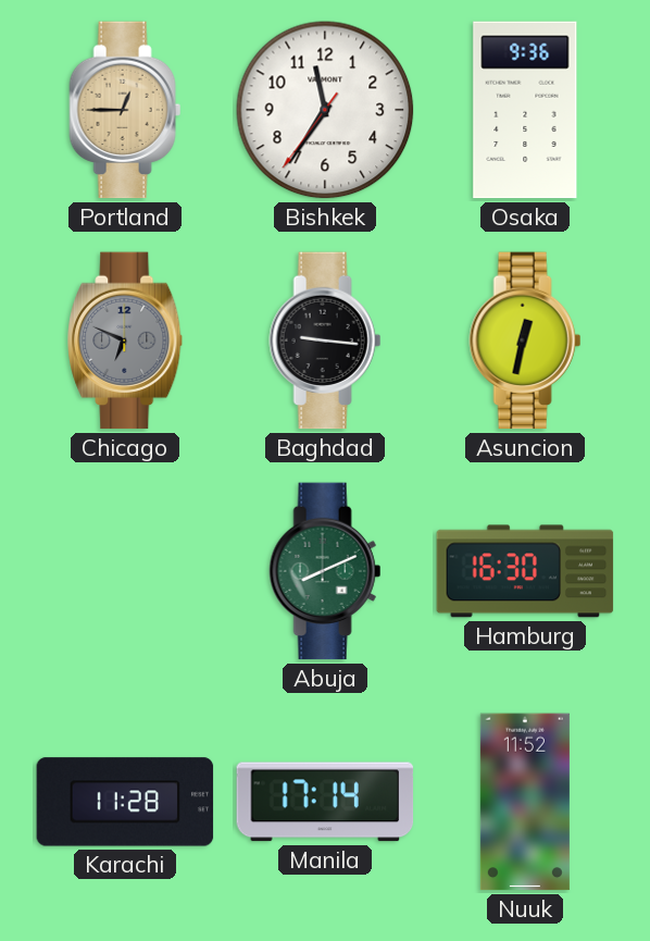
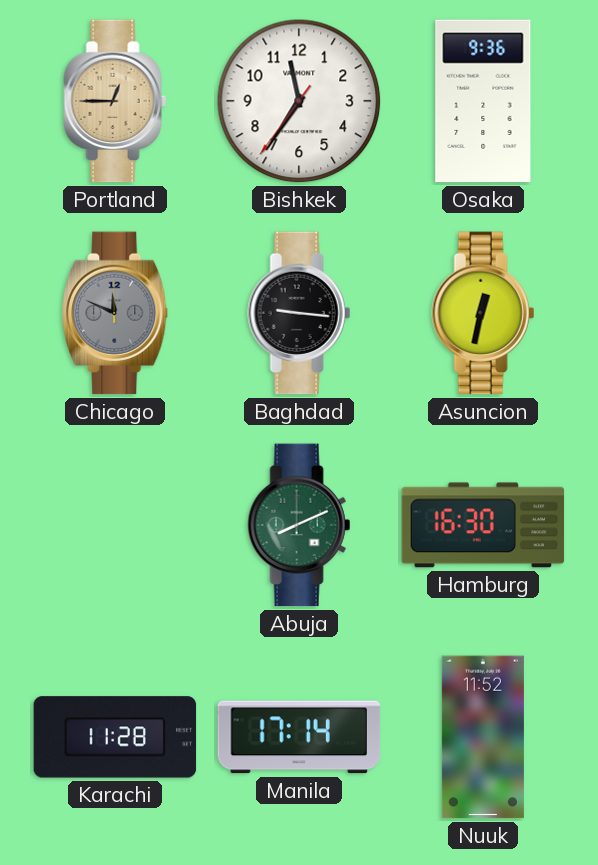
Chicago: 6:49 -> 11:49
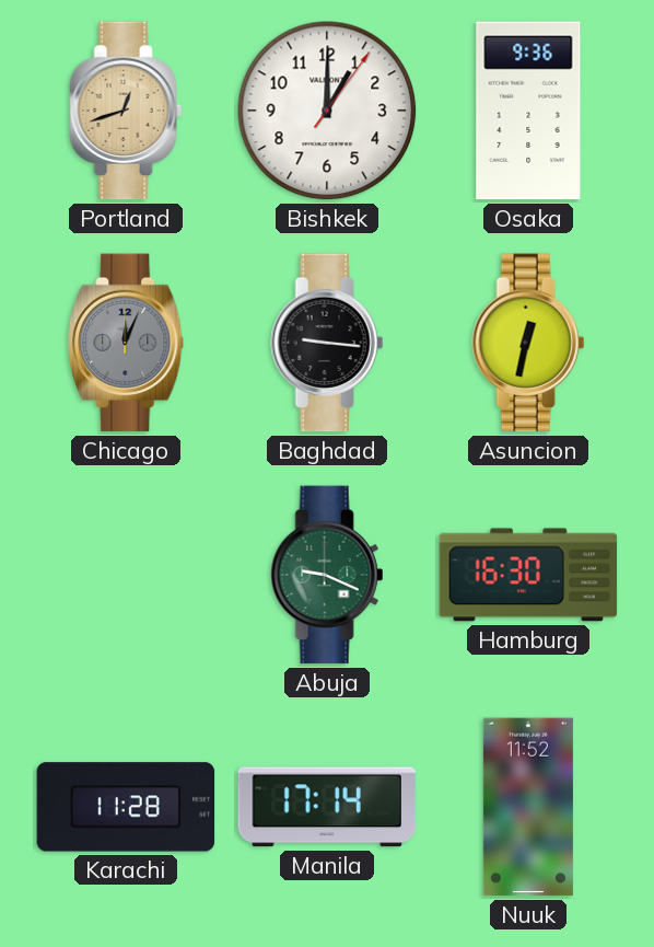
Portland: 12:45 -> 12:42
Bishkek: 11:35 -> 1:00
Chicago: 11:49 -> 12:04
Abuja: 8:11 -> 9:19
